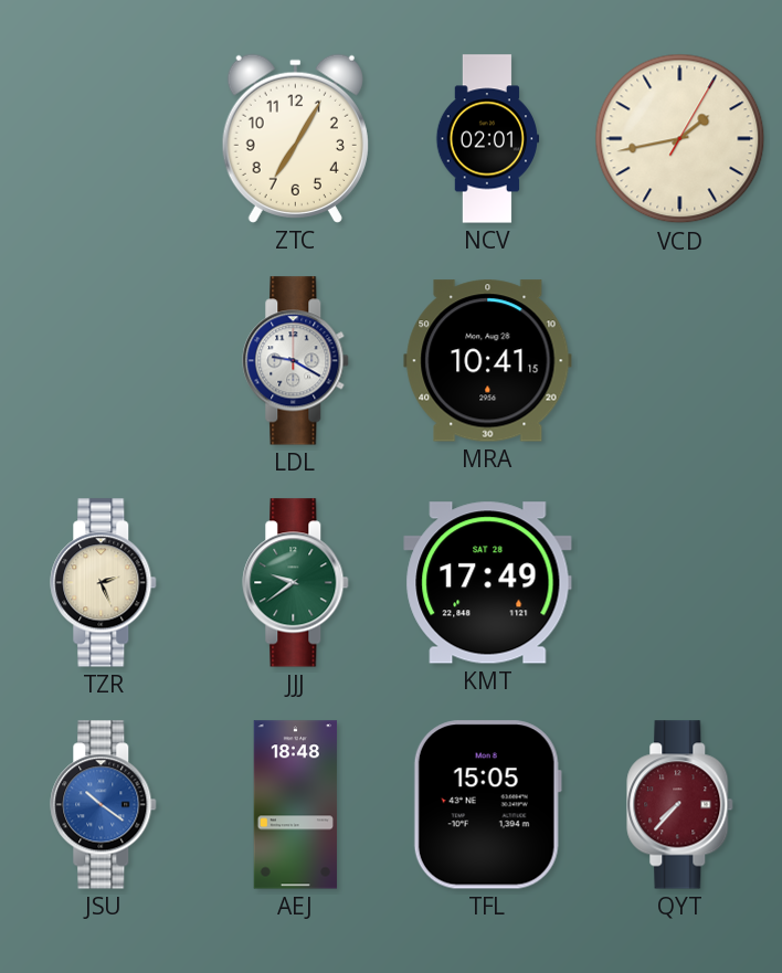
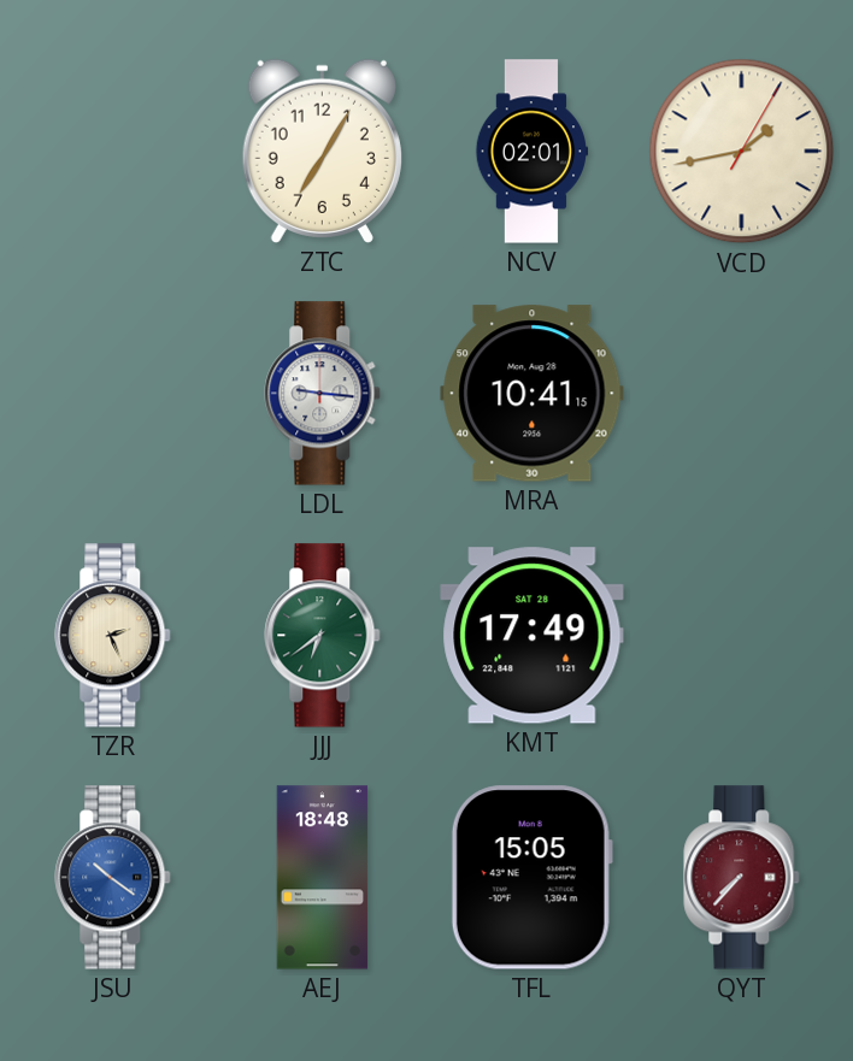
LDL: 9:20 -> 9:16
JJJ: 9:39 -> 6:39
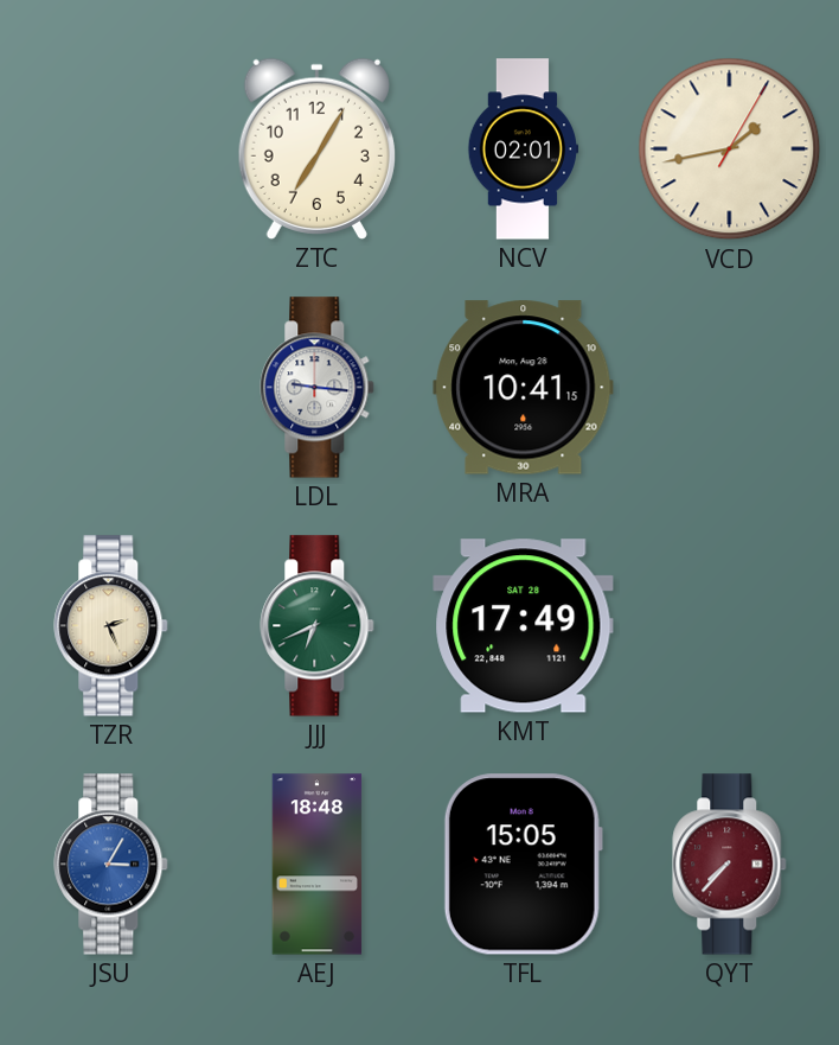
JJJ: 6:39 -> 6:41
JSU: 10:21 -> 3:05
